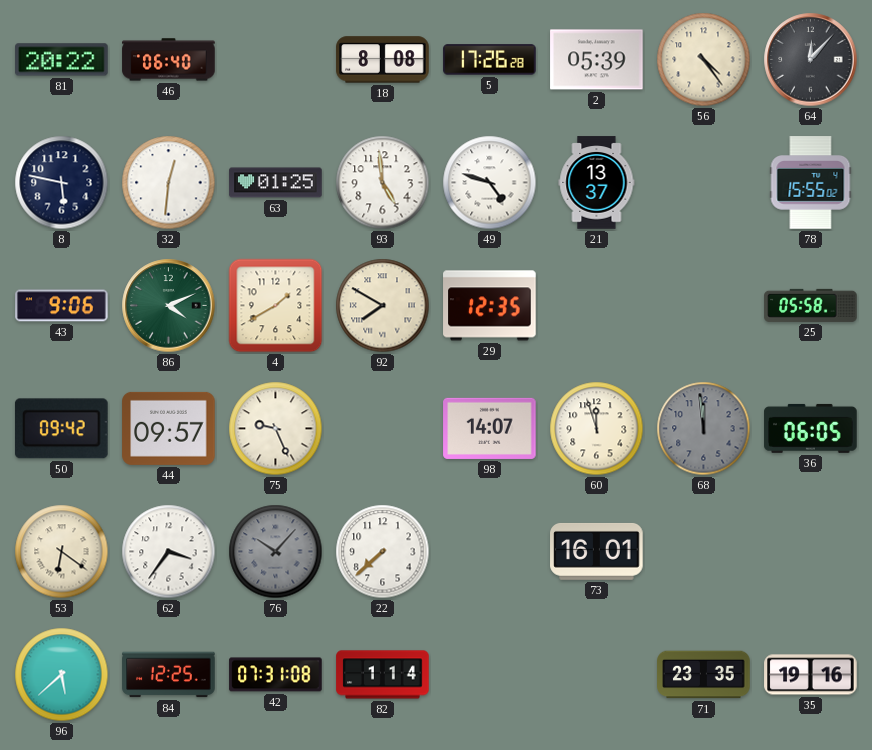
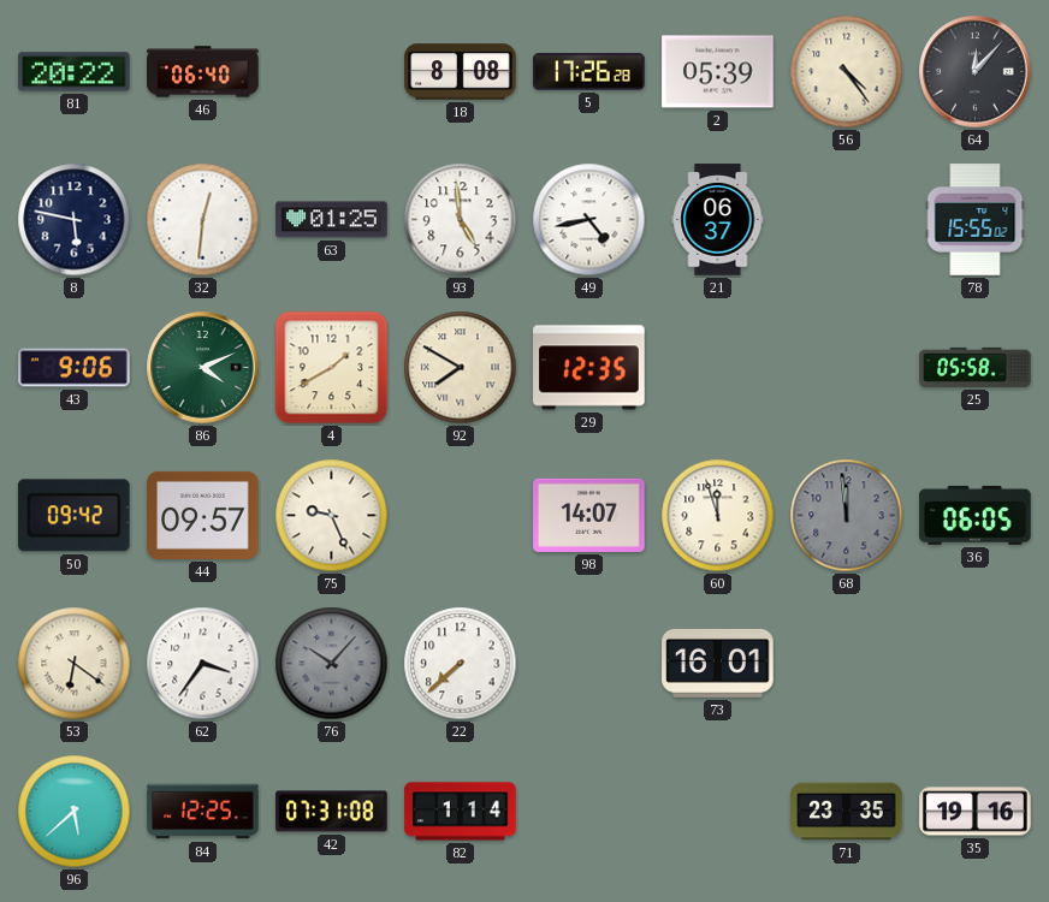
49: 4:48 -> 4:43
21: 13:37 -> 06:37
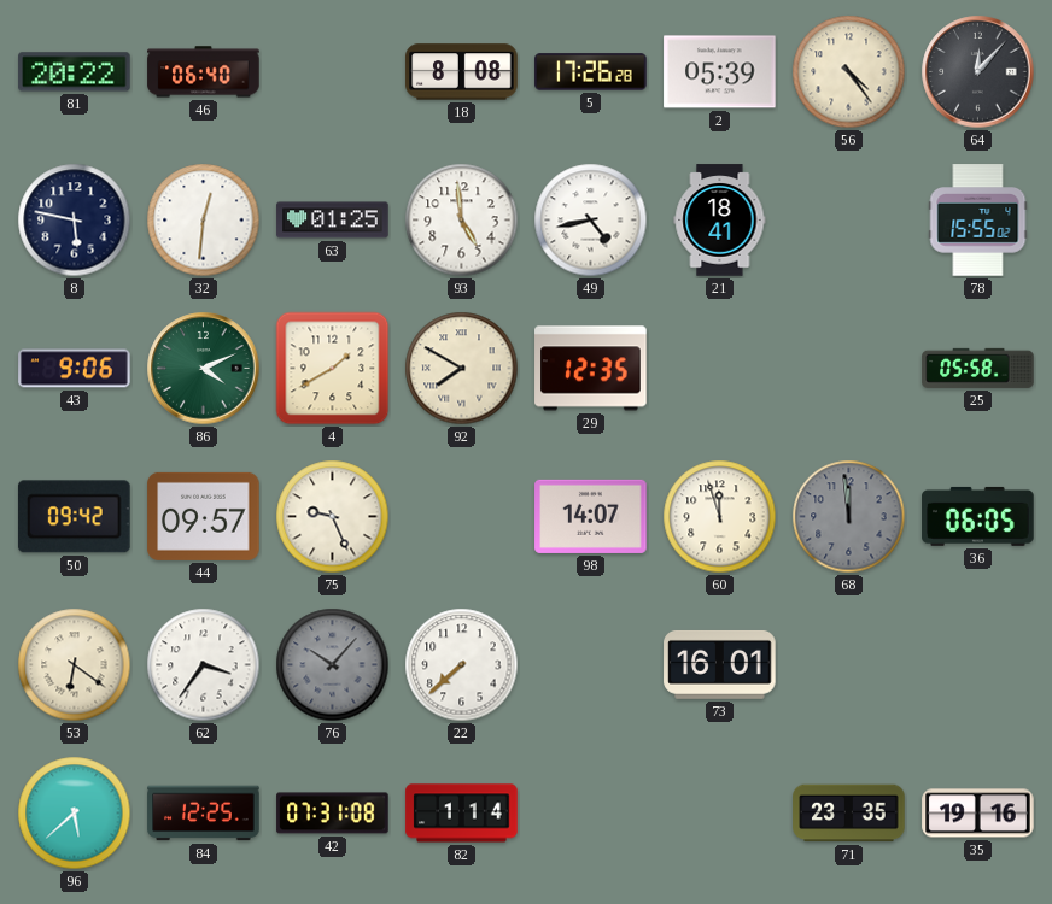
21: 06:37 -> 18:41
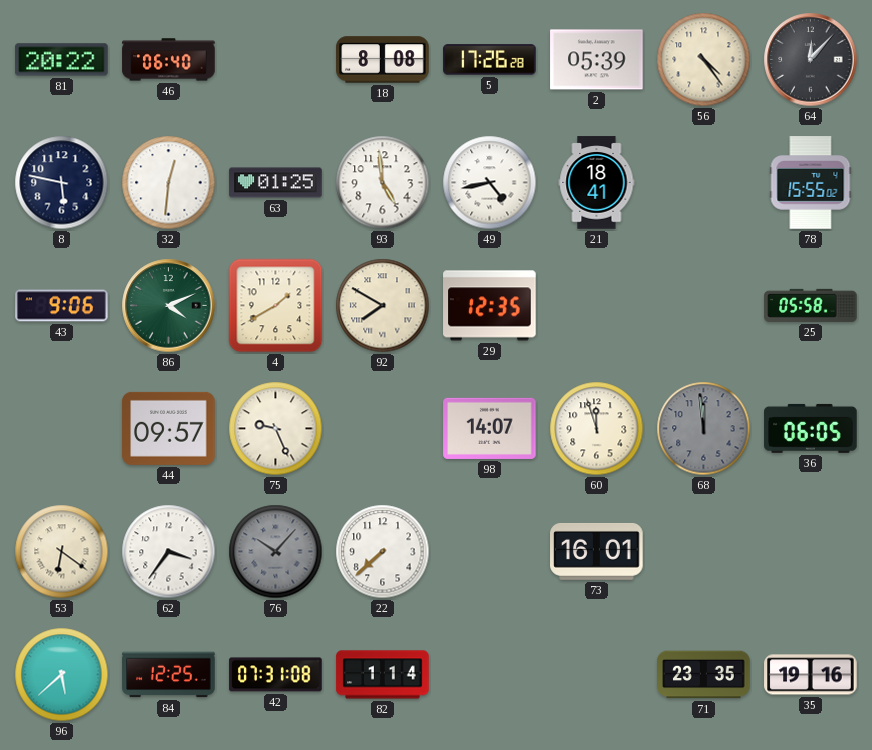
50: 09:42 -> none
